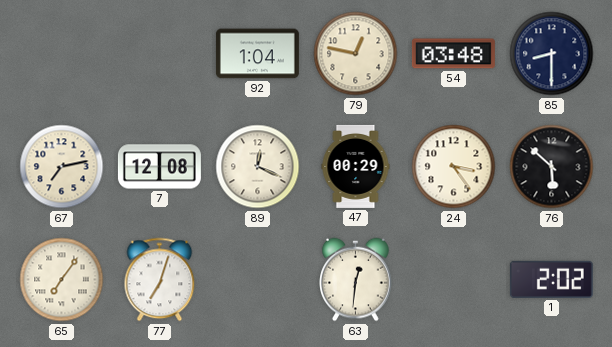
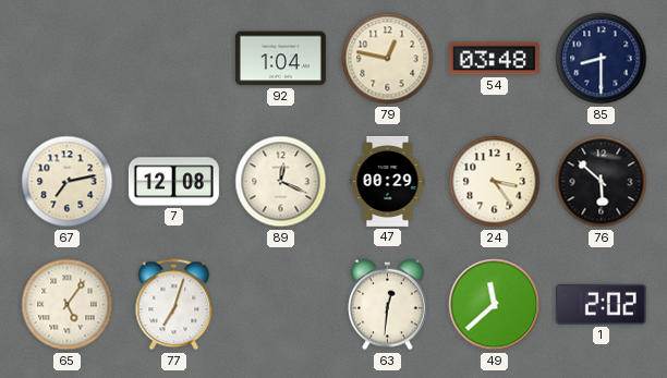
65: 7:06 -> 5:06
49: none -> 11:38
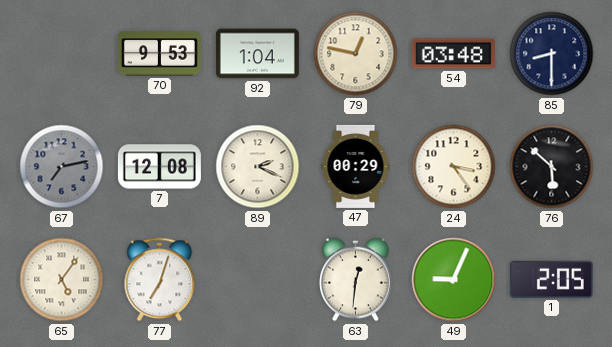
70: none -> 9:53
67 dial: cream -> grey
89: 12:19 -> 2:19
49: 11:38 -> 9:04
1: 2:02 -> 2:05
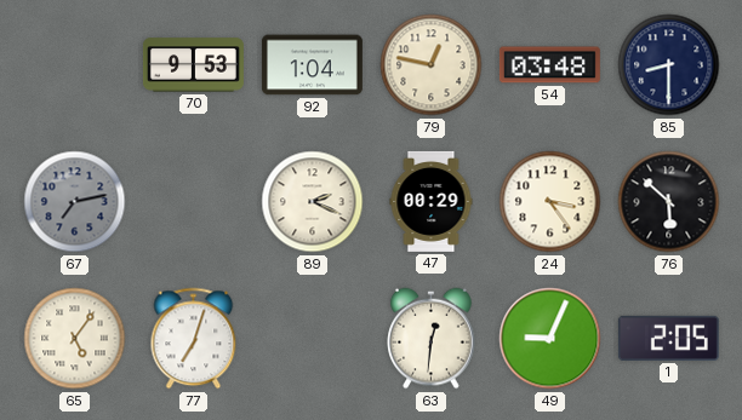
7: 12:08 -> none
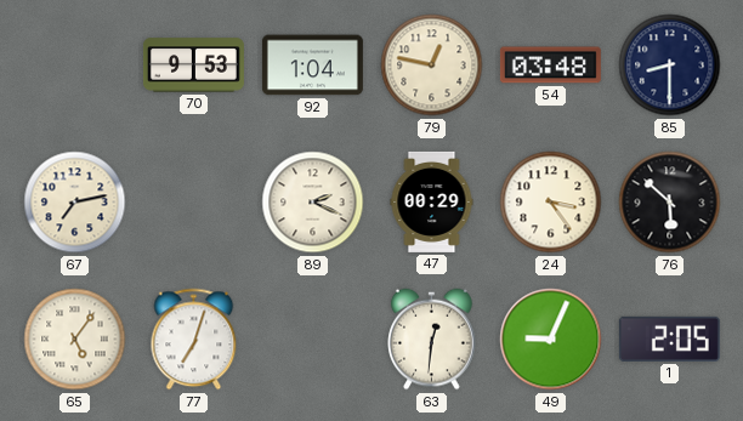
67 dial: grey -> cream
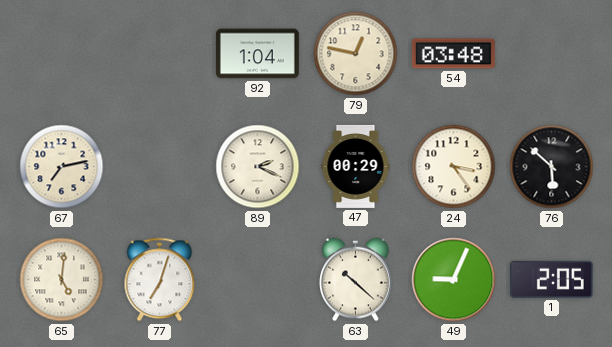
70: 9:53 -> none
85: 8:30 -> none
65: 5:06 -> 5:01
63: 12:31 -> 10:22
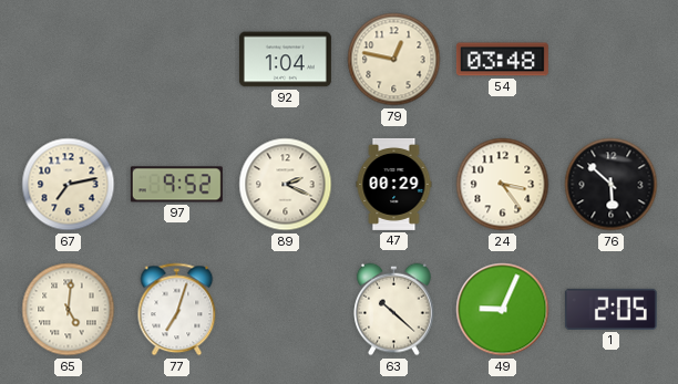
97: none -> 9:52
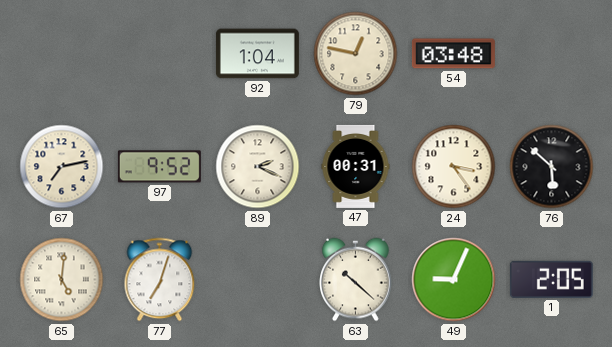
47: 00:29 -> 00:31
